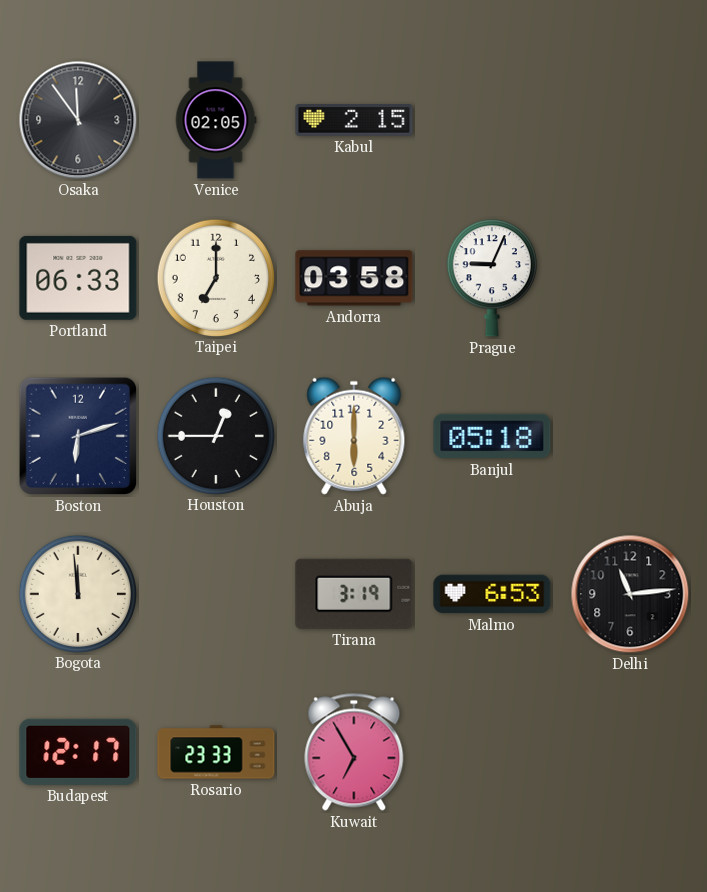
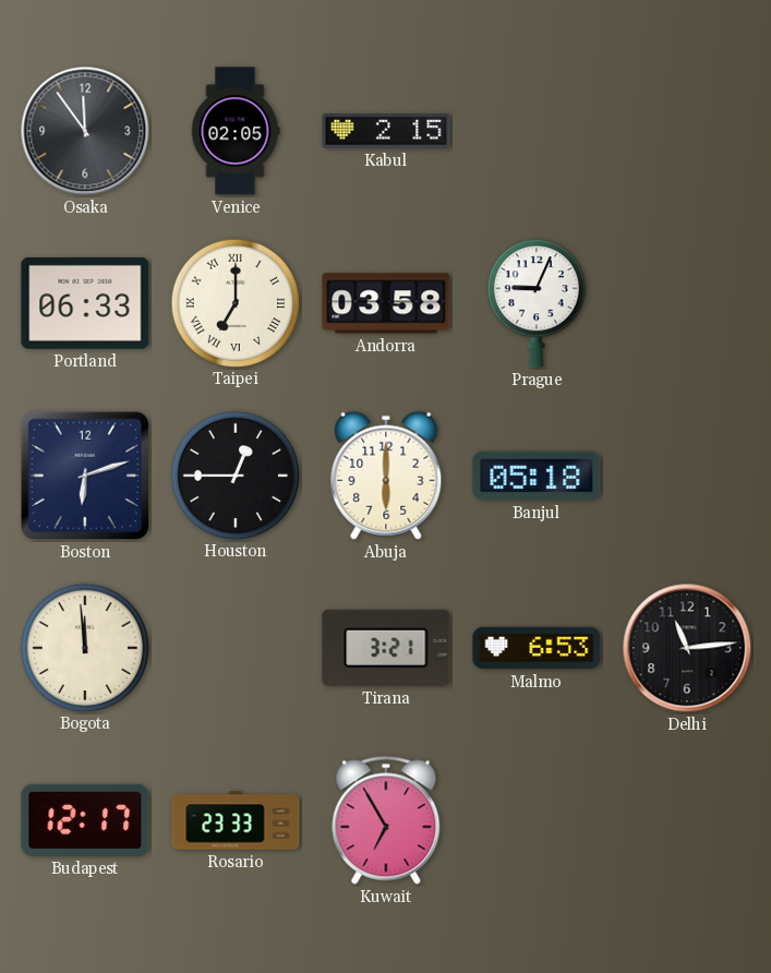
Taipei numerals: Arabic -> Roman
Tirana: 3:19 -> 3:21
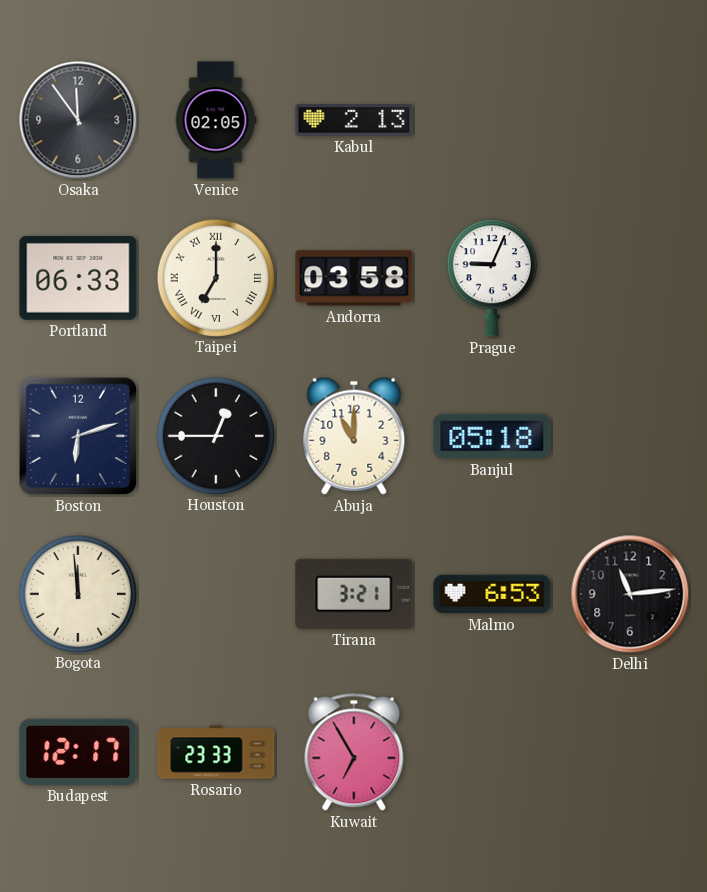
Kabul: 2:15 -> 2:13
Abuja: 6:00 -> 11:00
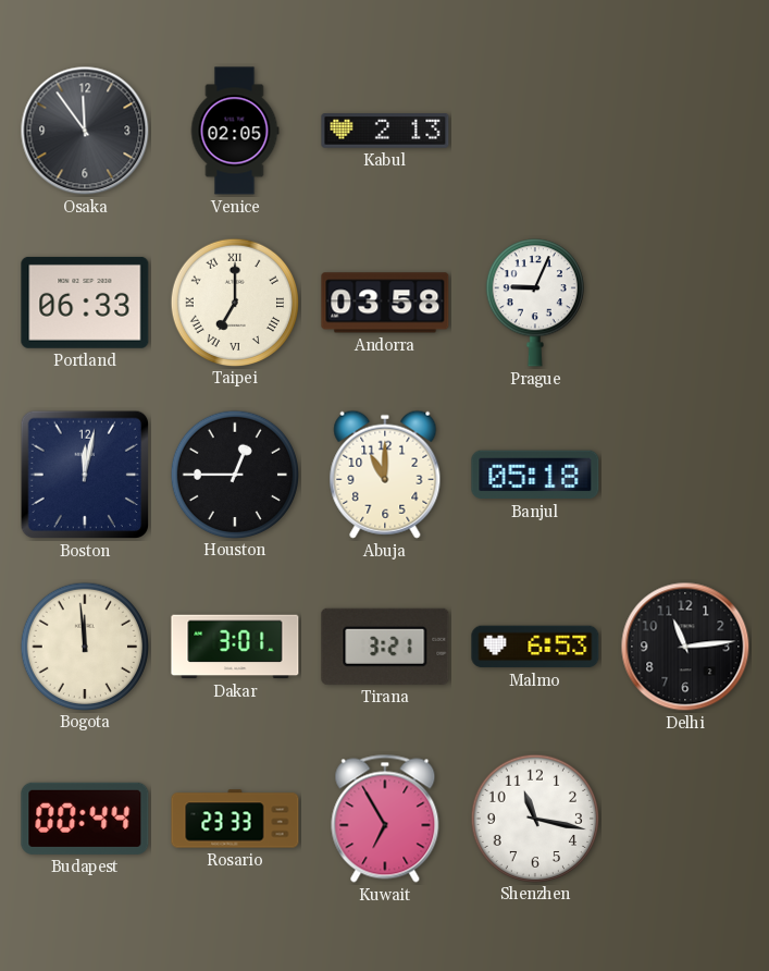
Boston: 6:12 -> 12:02
Dakar: none -> 3:01
Budapest: 12:17 -> 00:44
Shenzhen: none -> 11:17
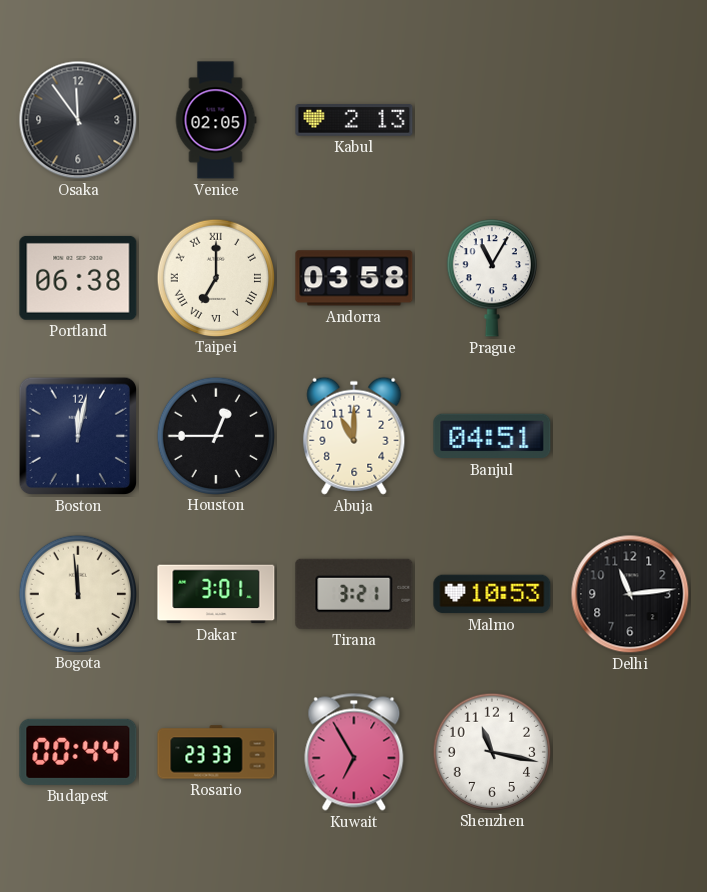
Portland: 06:33 -> 06:38
Prague: 9:04 -> 11:05
Banjul: 05:18 -> 04:51
Malmo: 6:53 -> 10:53
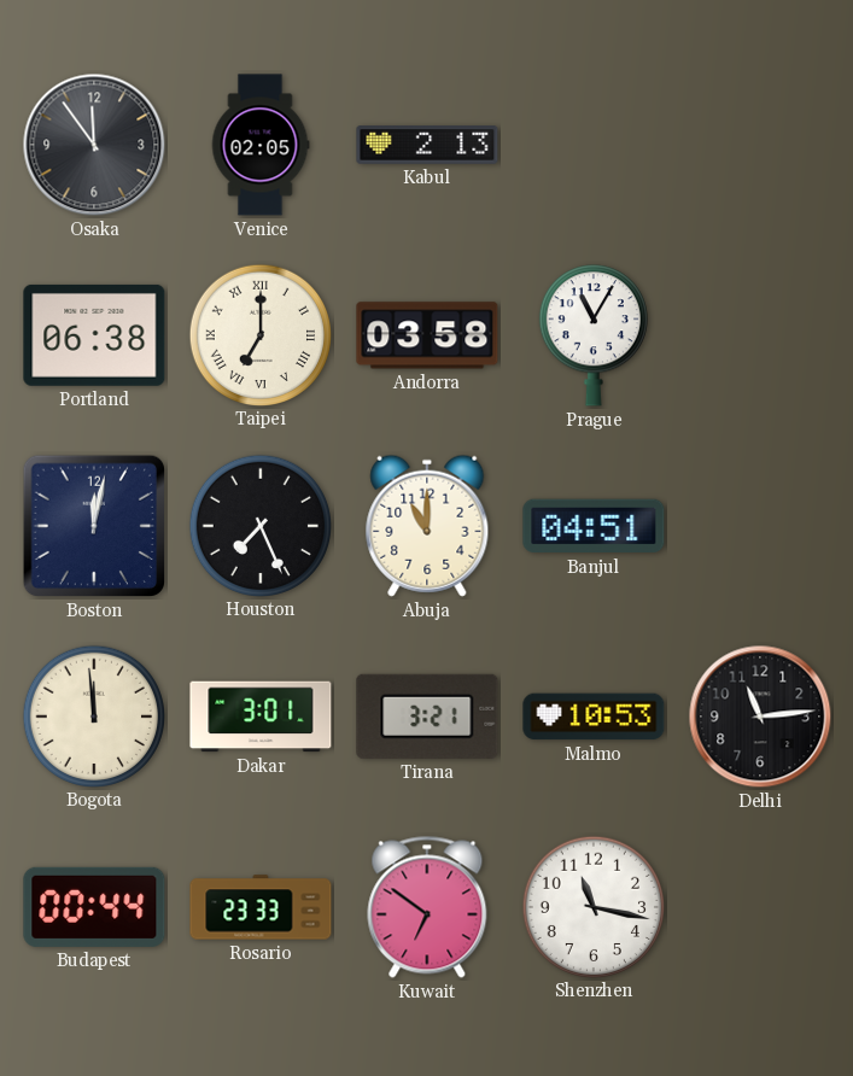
Houston: 12:45 -> 7:26
Kuwait: 6:55 -> 6:51
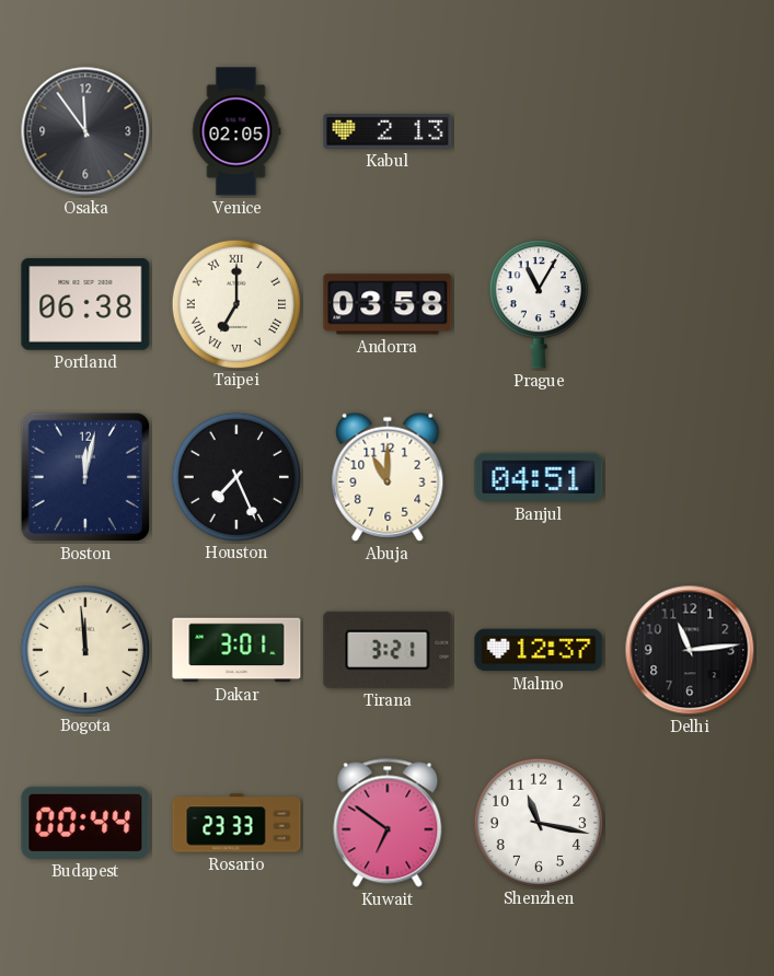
Malmo: 10:53 -> 12:37
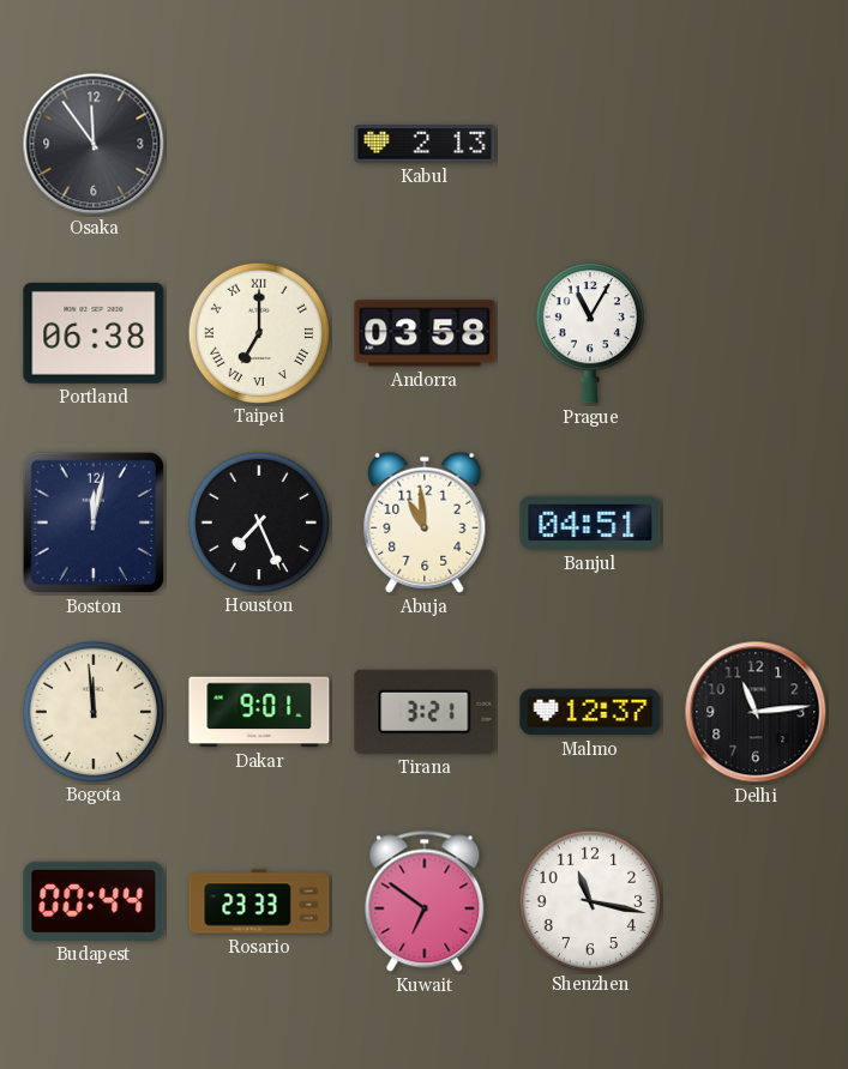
Venice: 02:05 -> none
Abuja: 11:00 -> 10:59
Dakar: 3:01 -> 9:01
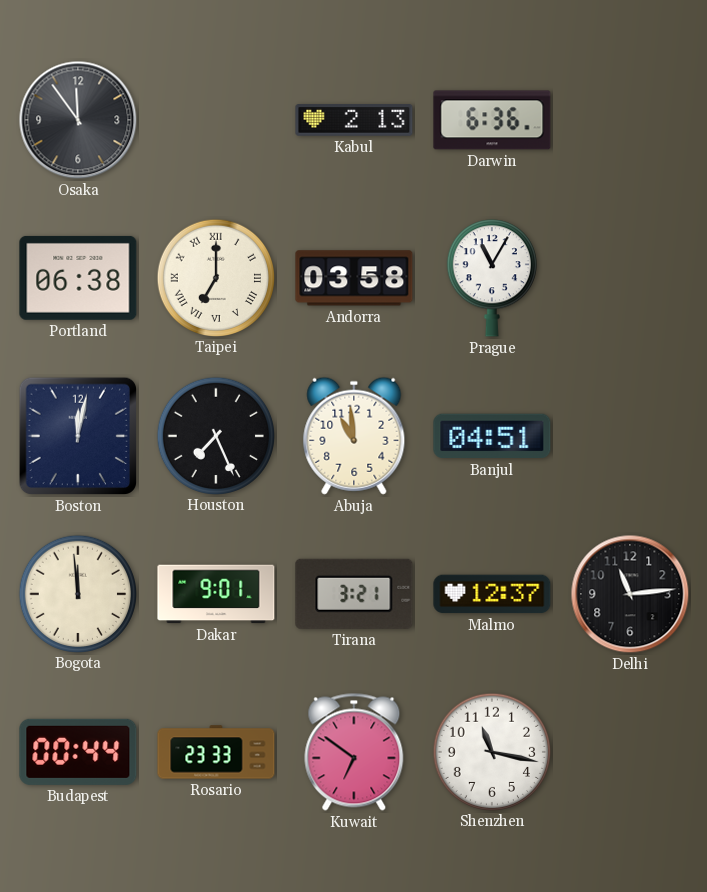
Darwin: none -> 6:36
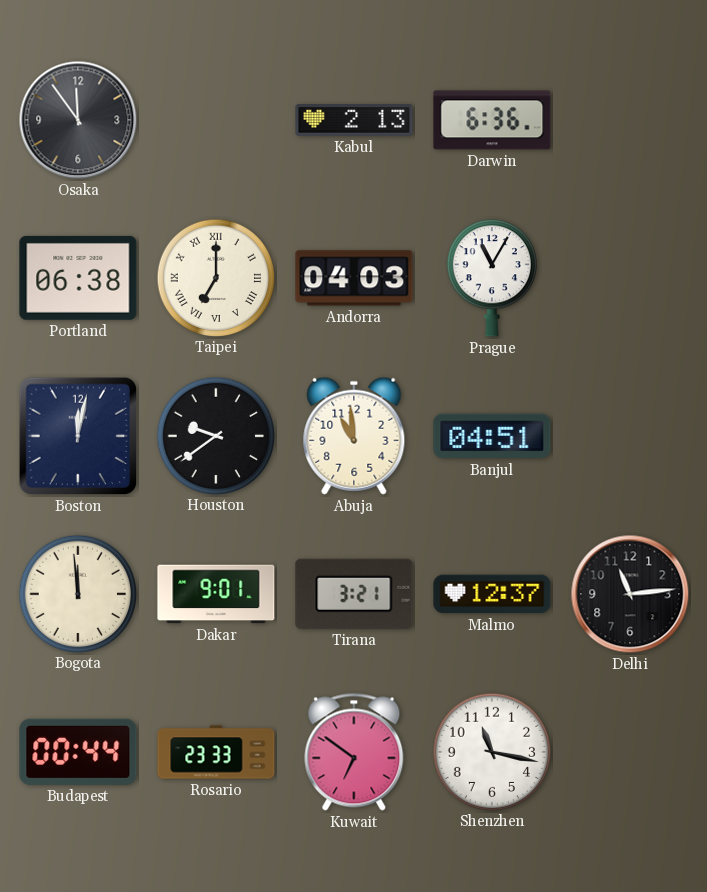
Andorra: 03:58 -> 04:03
Houston: 7:26 -> 9:39
